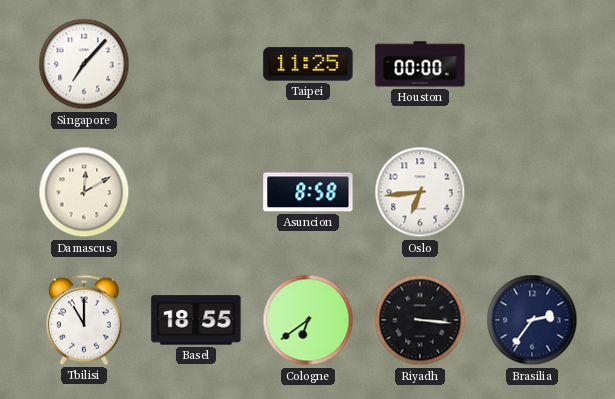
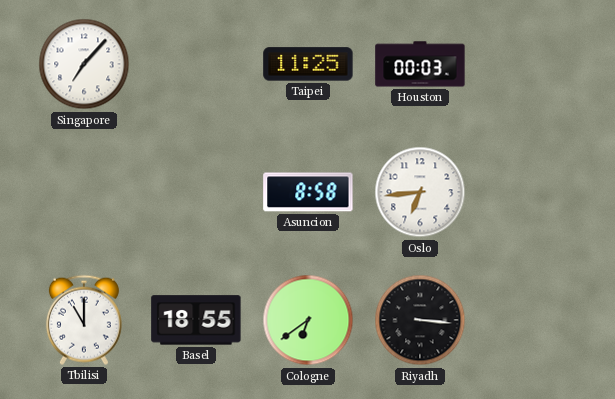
Houston: 00:00 -> 00:03
Damascus: 12:10 -> none
Brasilia: 2:36 -> none
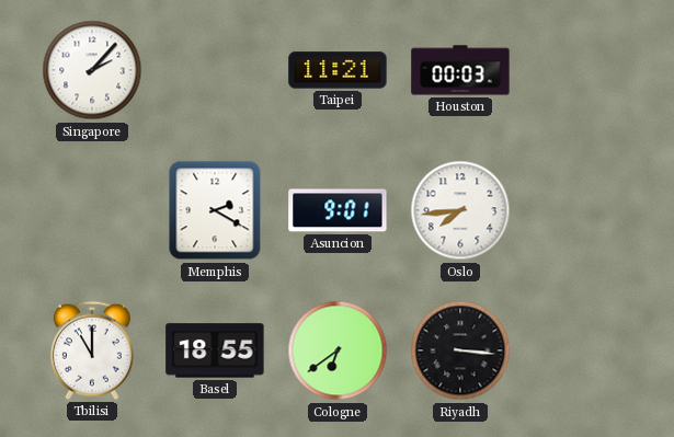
Singapore: 7:07 -> 2:07
Taipei: 11:25 -> 11:21
Memphis: none -> 2:20
Asuncion: 8:58 -> 9:01
Oslo: 6:44 -> 7:44
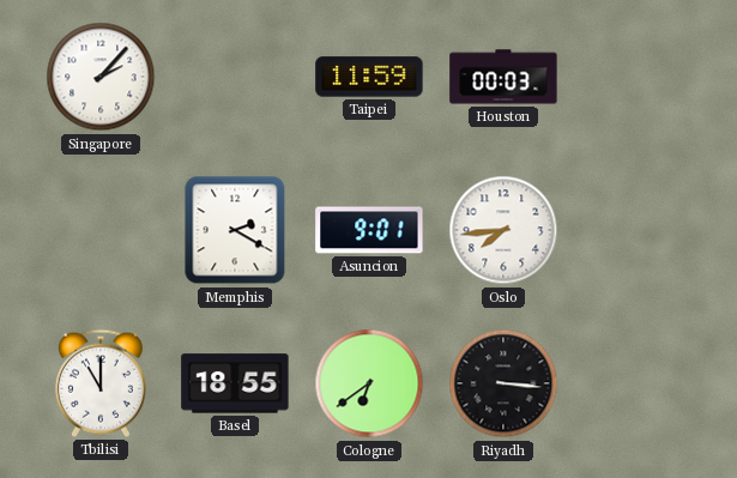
Taipei: 11:21 -> 11:59
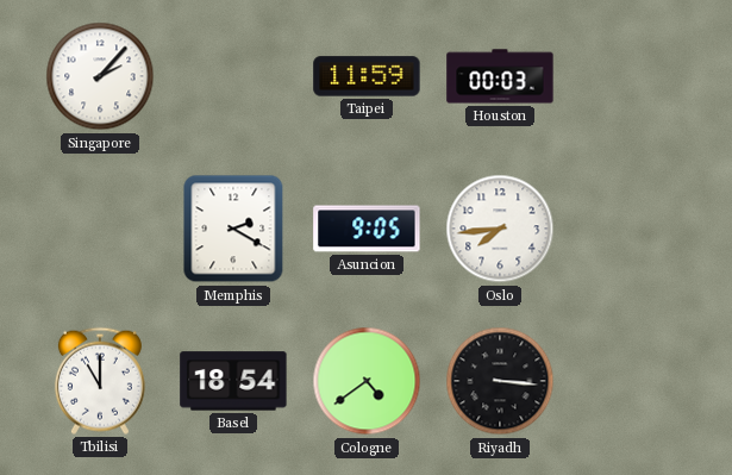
Asuncion: 9:01 -> 9:05
Basel: 18:55 -> 18:54
Cologne: 6:39 -> 4:39
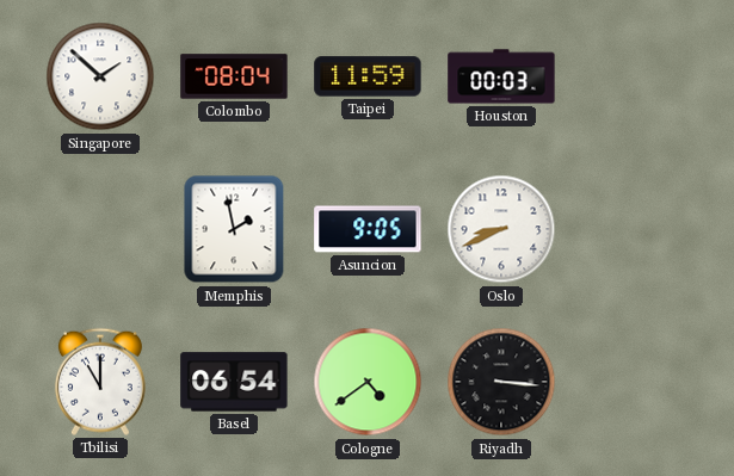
Singapore: 2:07 -> 1:52
Colombo: none -> 08:04
Memphis: 2:20 -> 1:58
Oslo: 7:44 -> 8:41
Basel: 18:54 -> 06:54
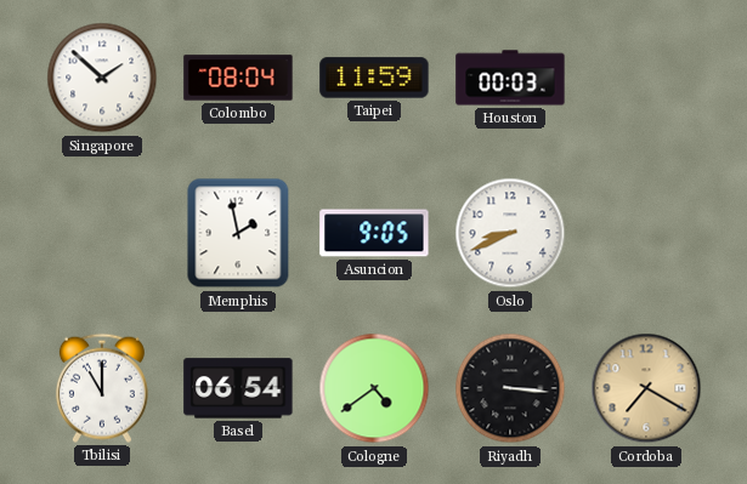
Cordoba: none -> 7:20
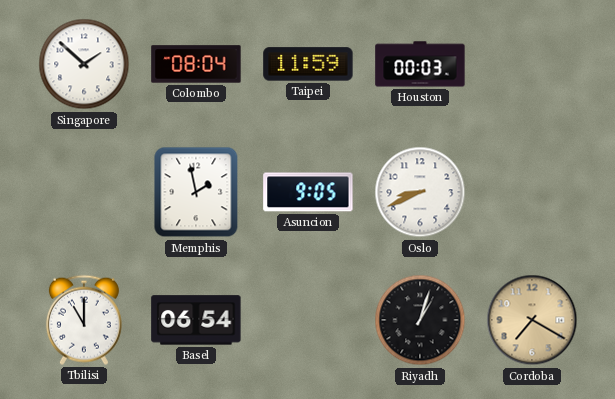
Cologne: 4:39 -> none
Riyadh: 3:16 -> 1:03
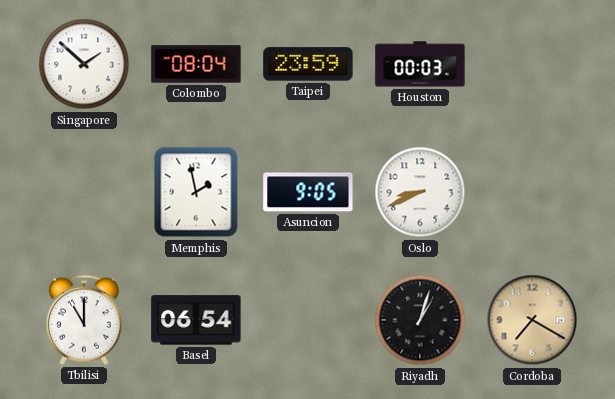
Taipei: 11:59 -> 23:59
